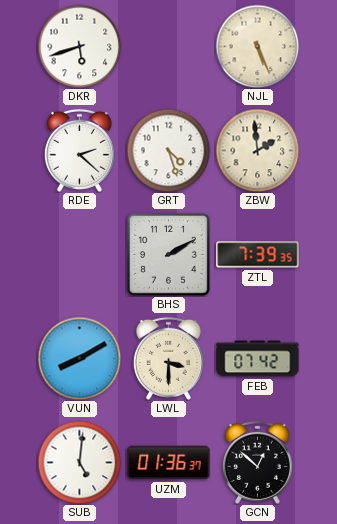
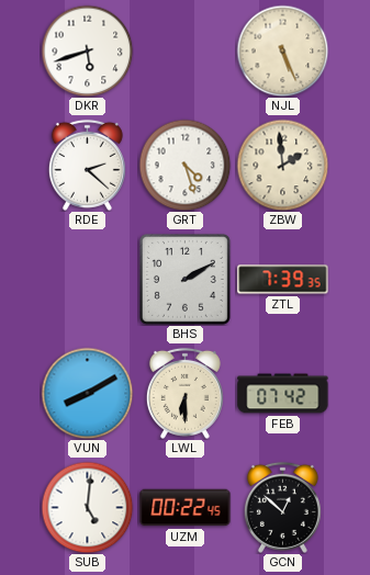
LWL: 3:30 -> 6:30
UZM: 01:36 -> 00:22
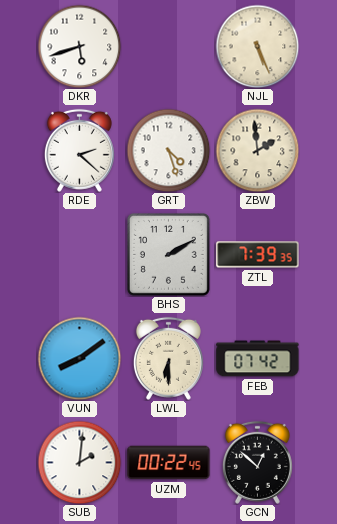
VUN: 8:10 -> 8:09
SUB: 5:01 -> 2:01
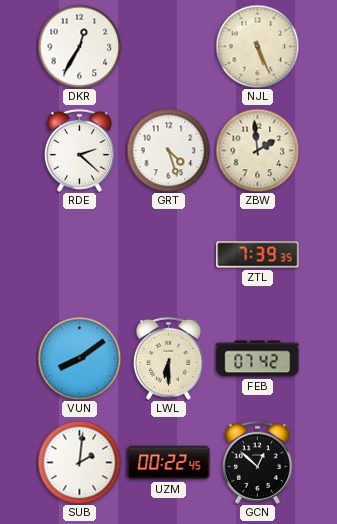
DKR: 5:42 -> 12:35
BHS: 2:10 -> none
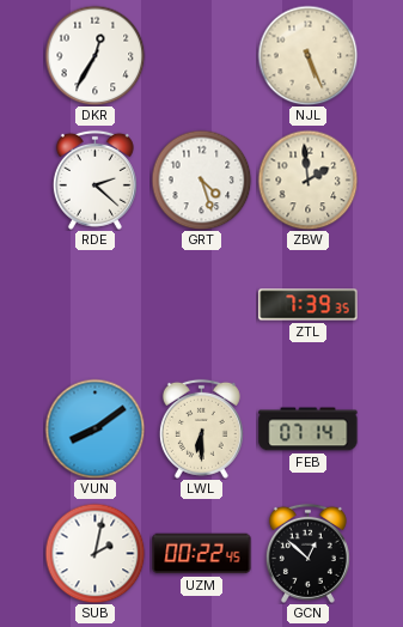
FEB: 07:42 -> 07:14
SUB: 2:01 -> 2:02
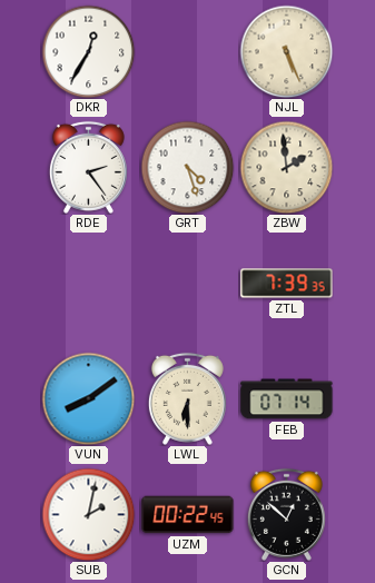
RDE: 2:22 -> 2:24
